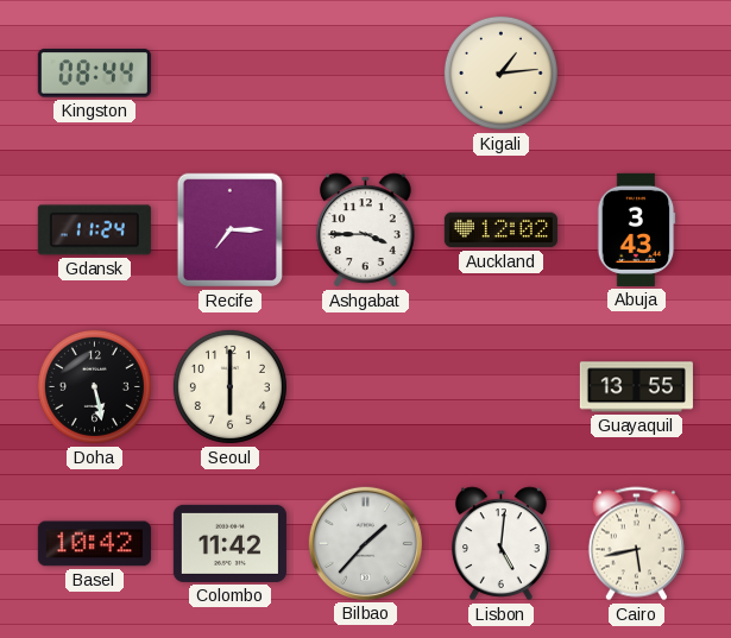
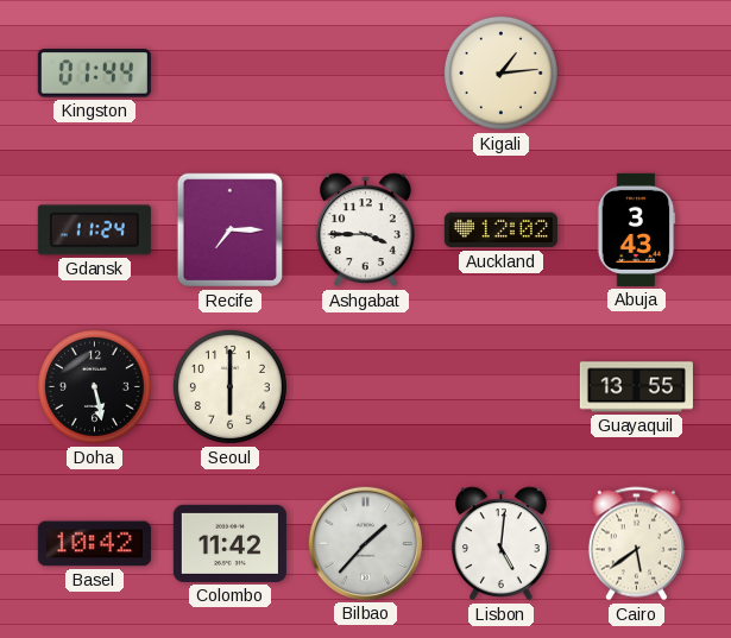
Kingston: 08:44 -> 01:44
Cairo: 5:43 -> 5:39
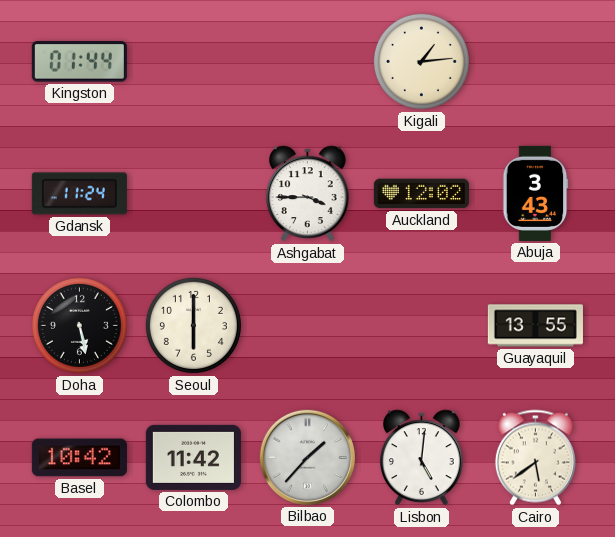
Recife: 7:15 -> none
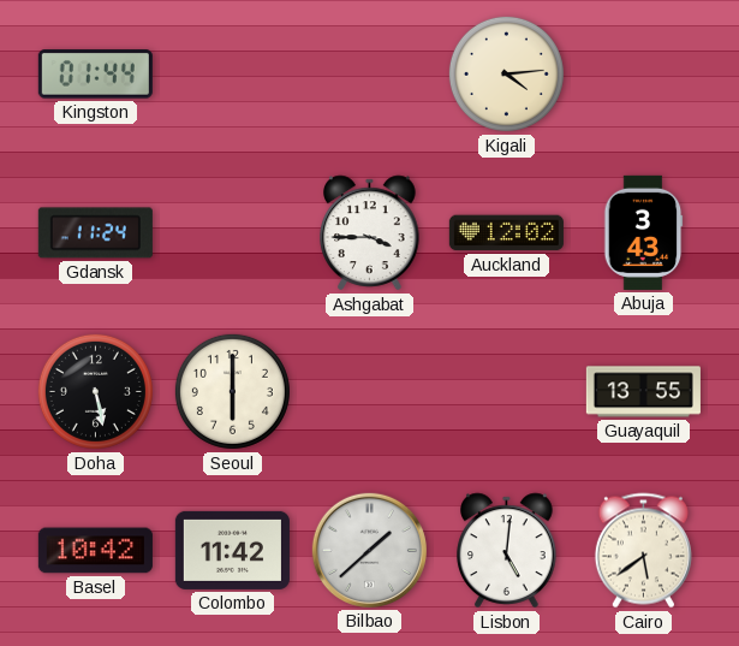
Kigali: 1:14 -> 4:14
Bilbao: 1:37 -> 1:38
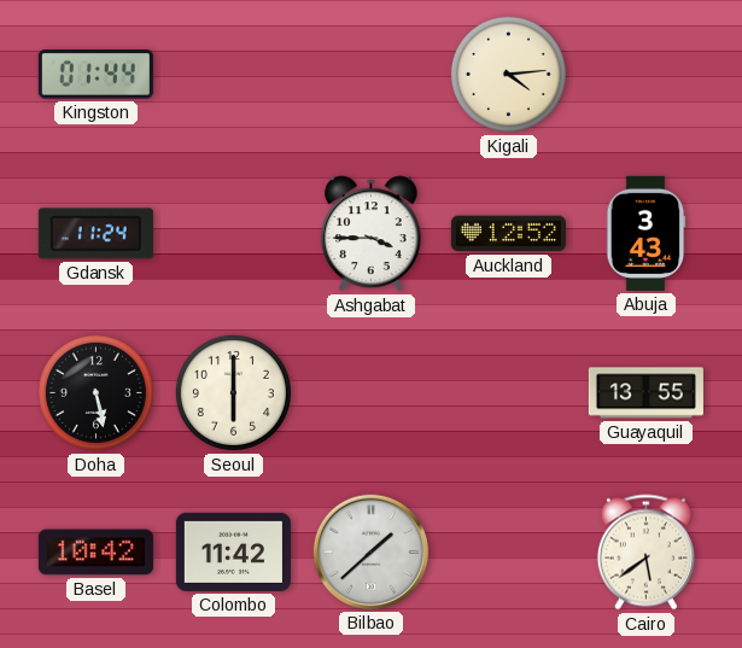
Auckland: 12:02 -> 12:52
Lisbon: 5:01 -> none
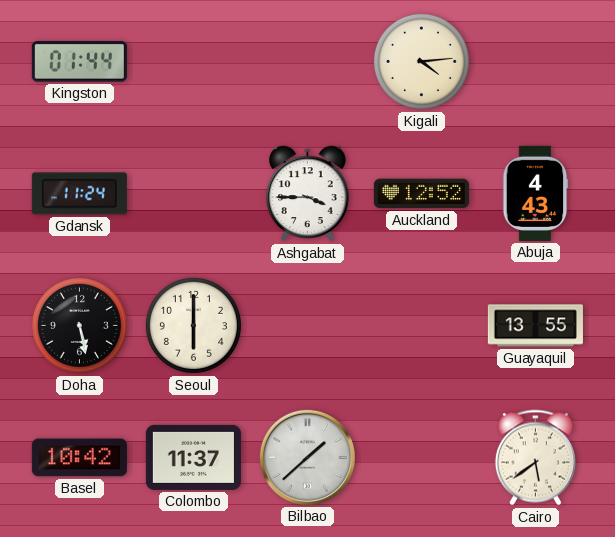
Abuja: 3:43 -> 4:43
Colombo: 11:42 -> 11:37
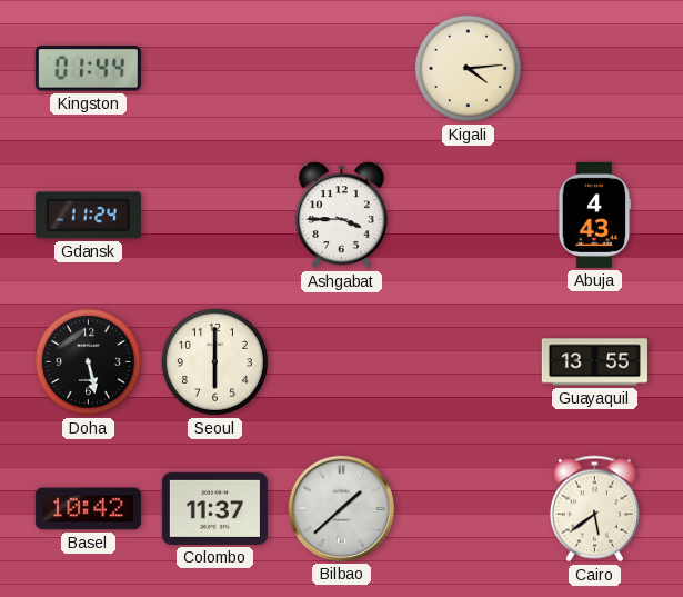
Auckland: 12:52 -> none
